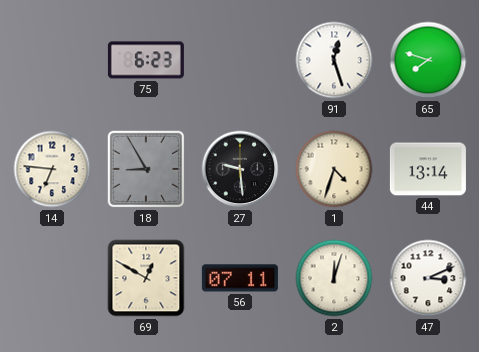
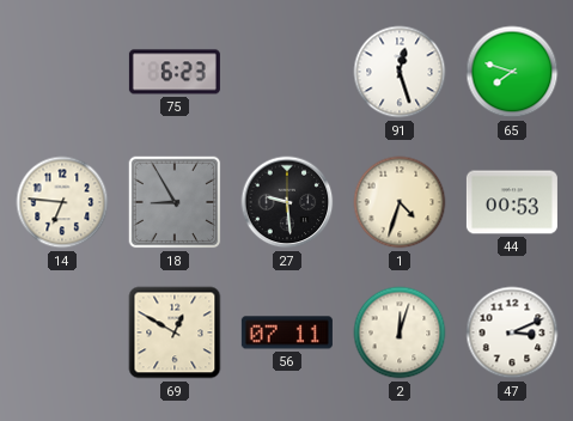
44: 13:14 -> 00:53
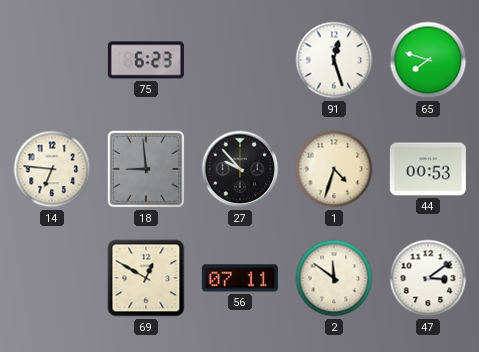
18: 8:55 -> 8:59
27: 9:29 -> 9:53
2: 12:03 -> 11:51
47: 3:11 -> 3:09
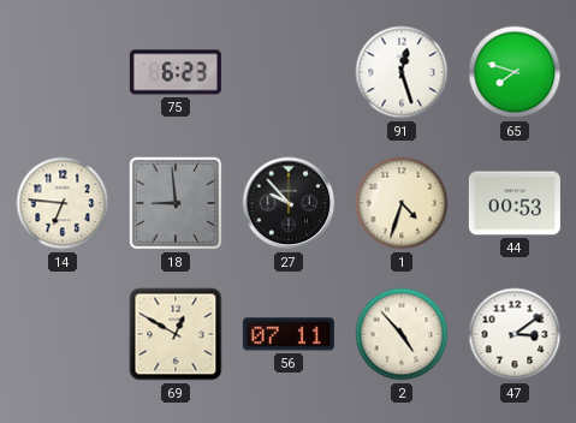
2: 11:51 -> 4:53
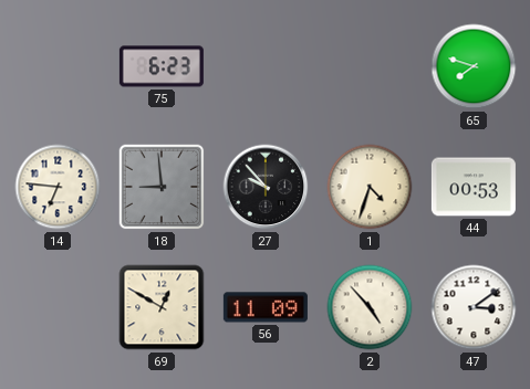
91: 12:27 -> none
56: 07:11 -> 11:09
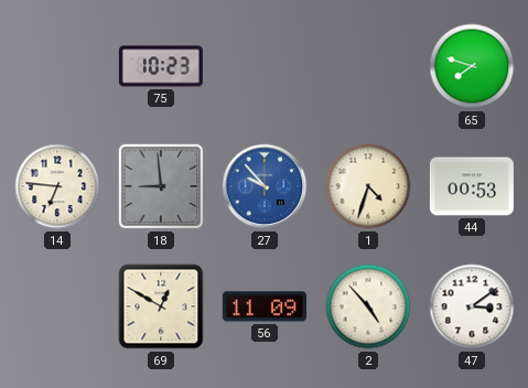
75: 6:23 -> 10:23
27 dial: black -> blue
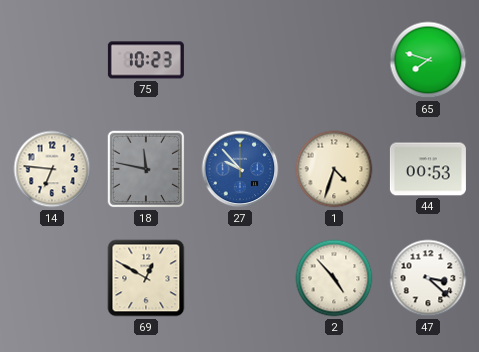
18: 8:59 -> 11:47
56: 11:09 -> none
47: 3:09 -> 3:22
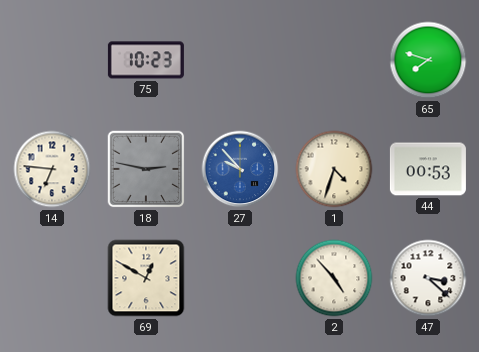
18: 11:47 -> 2:47
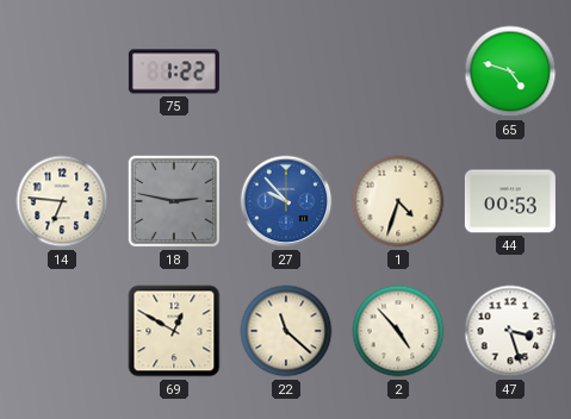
75: 10:23 -> 1:22
65: 7:48 -> 4:48
22: none -> 11:22
47: 3:22 -> 3:27
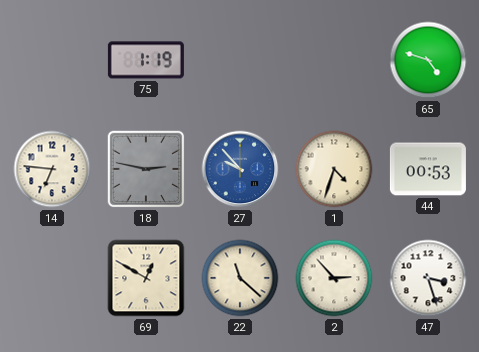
75: 1:22 -> 1:19
2: 4:53 -> 2:53
